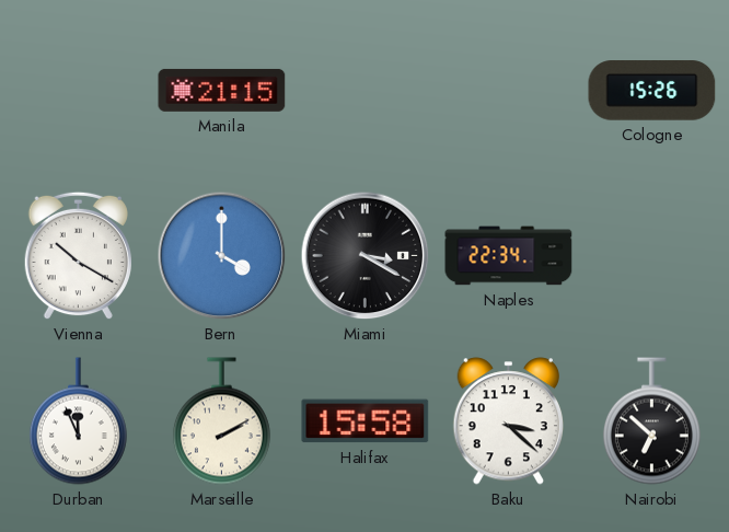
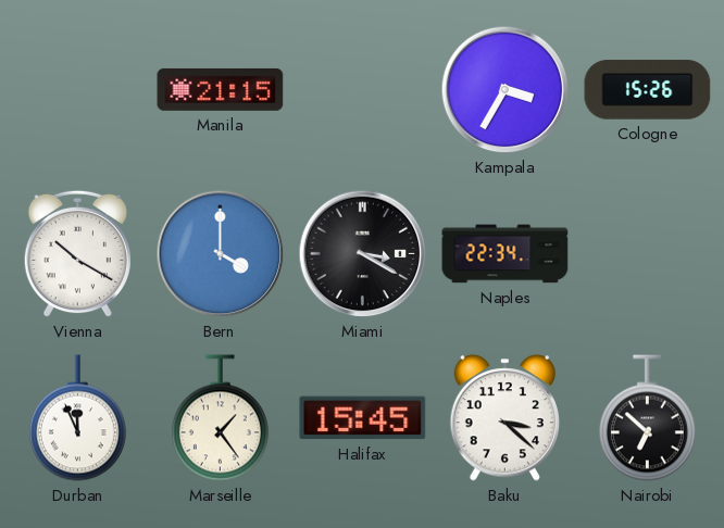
Kampala: none -> 3:35
Marseille: 2:10 -> 1:24
Halifax: 15:58 -> 15:45
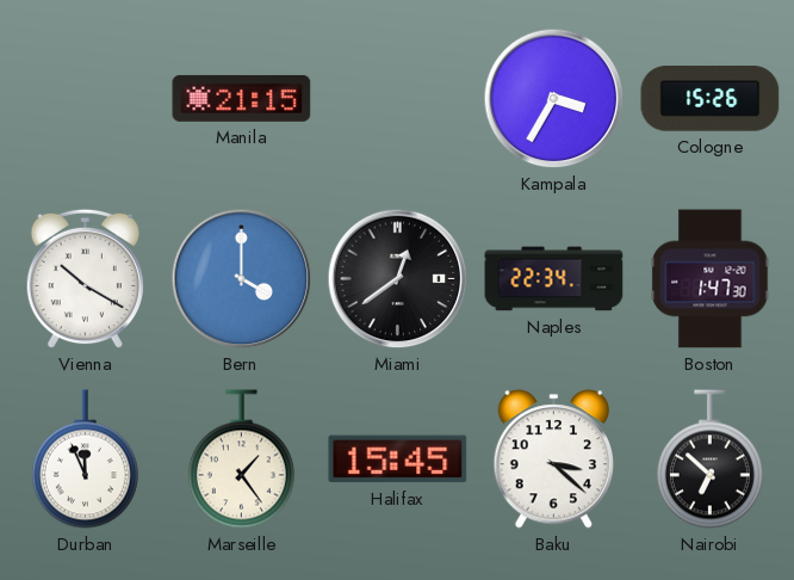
Miami: 3:20 -> 12:39
Boston: none -> 1:47
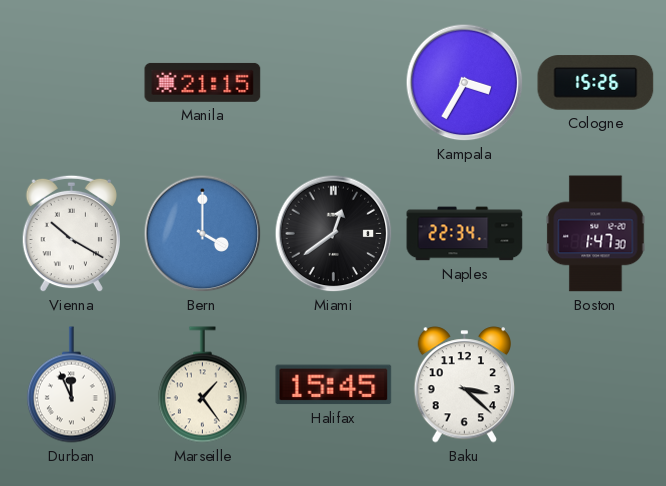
Nairobi: 6:52 -> none
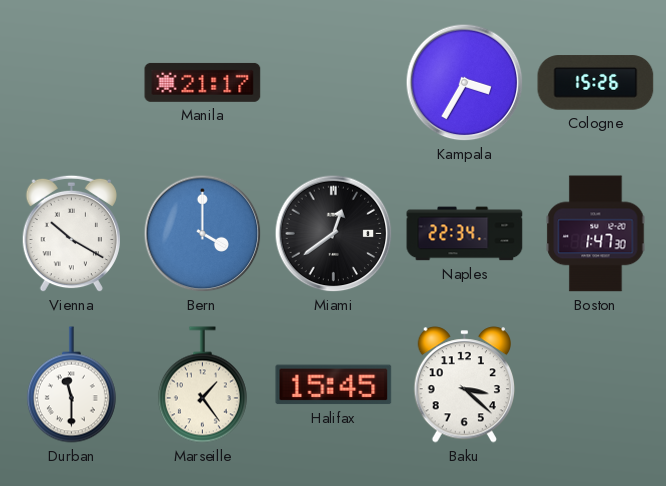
Manila: 21:15 -> 21:17
Durban: 11:56 -> 11:30
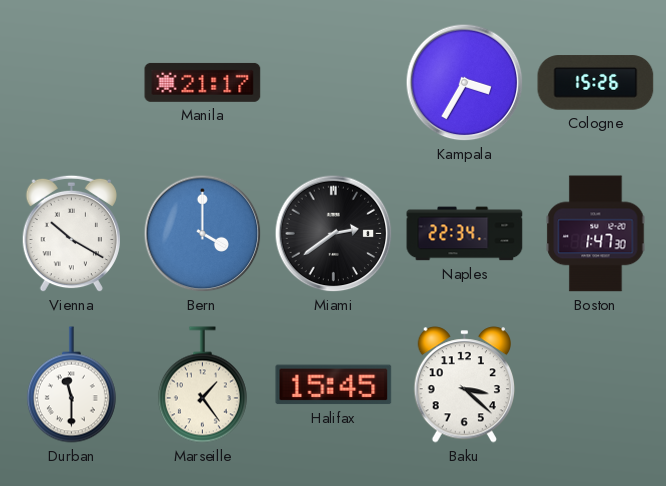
Miami: 12:39 -> 2:39
